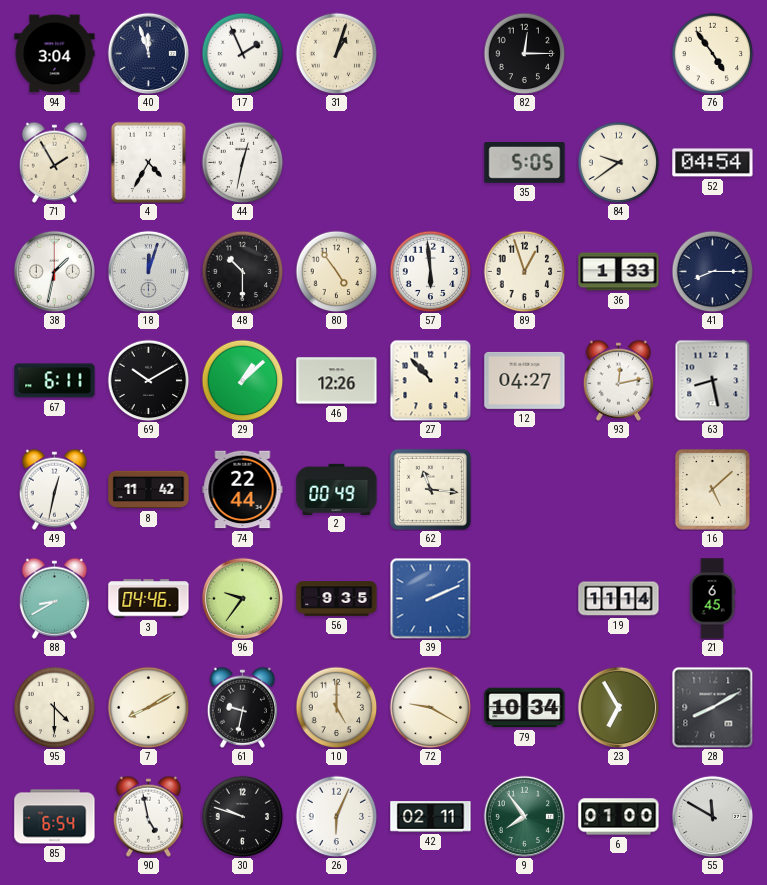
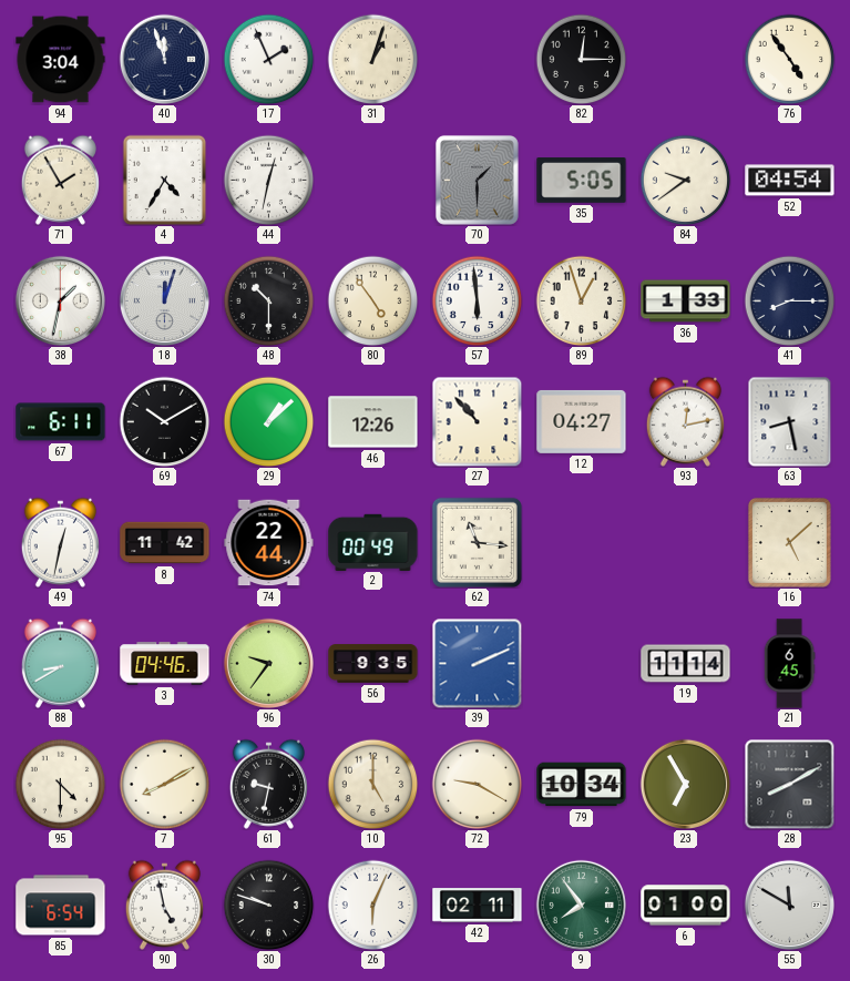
70: none -> 1:30
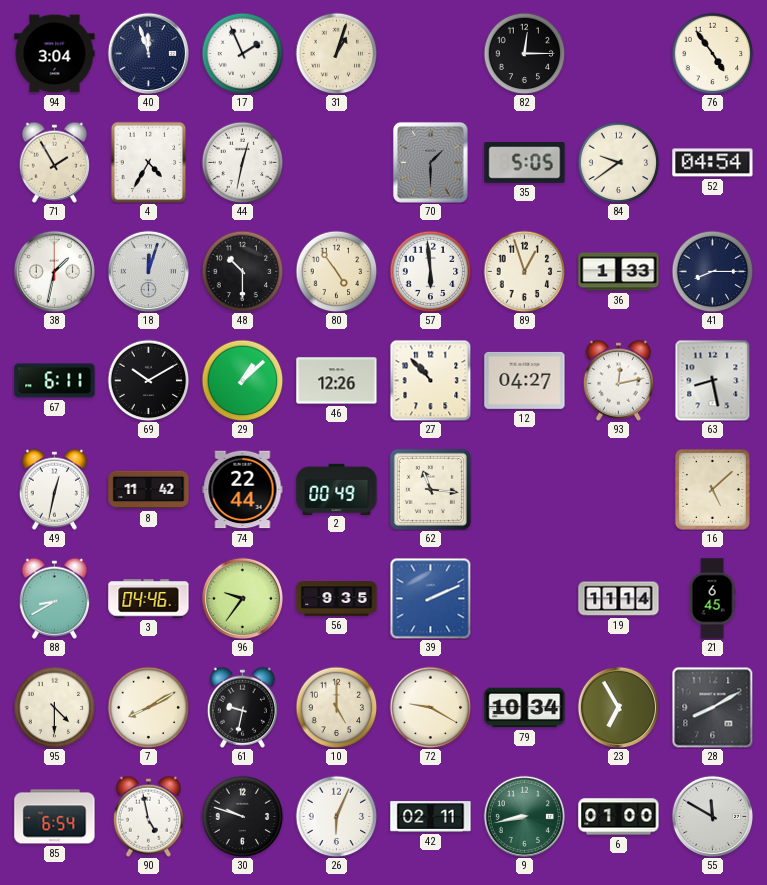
9: 7:54 -> 8:43
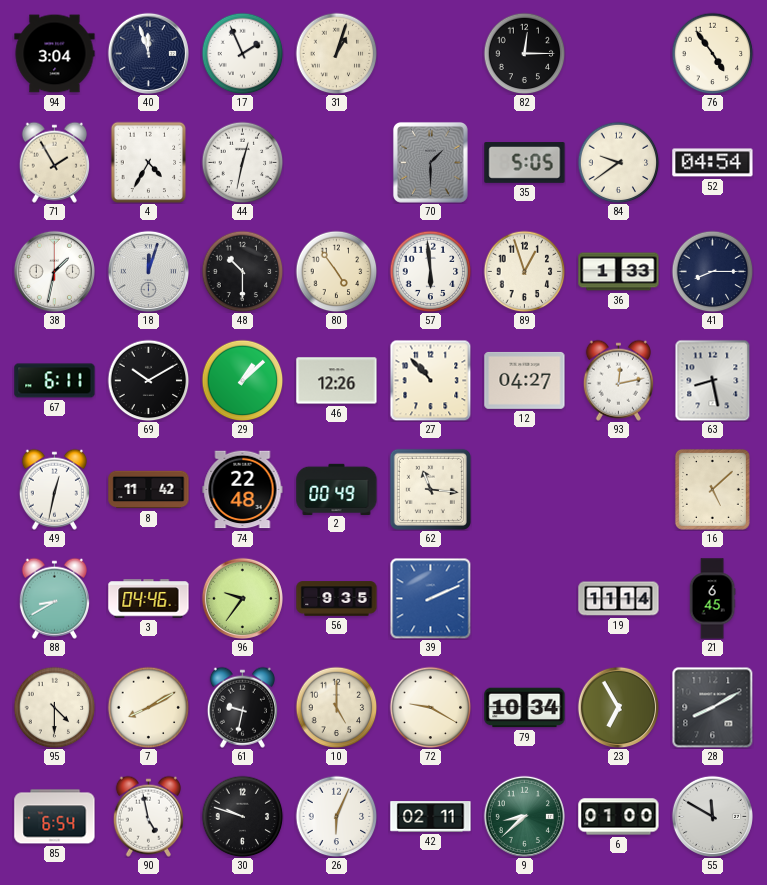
74: 22:44 -> 22:48
9: 8:43 -> 8:38
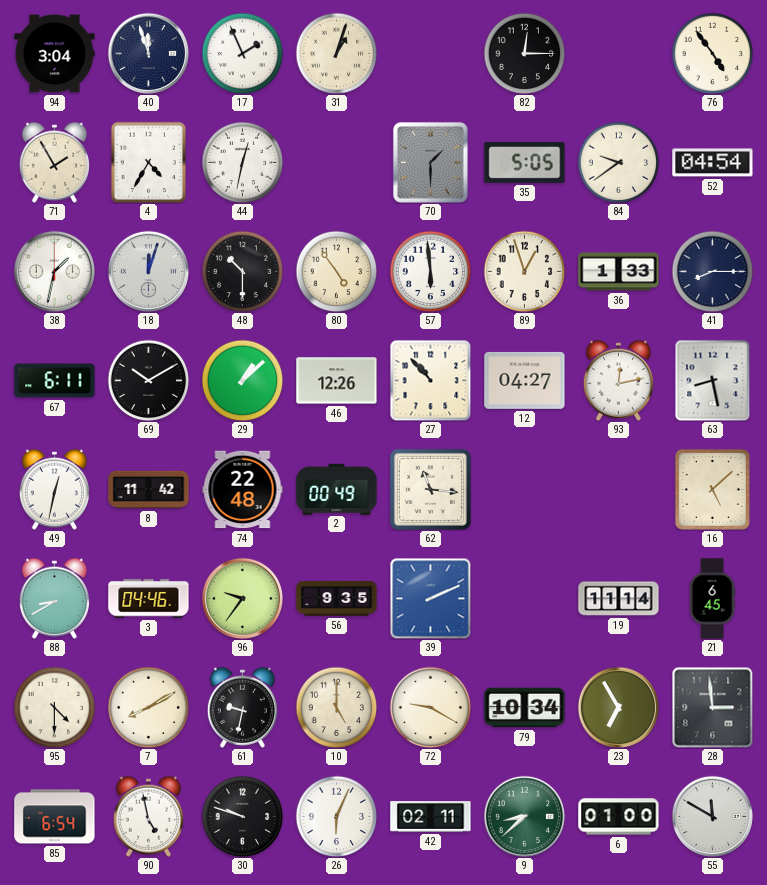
28: 8:10 -> 2:59
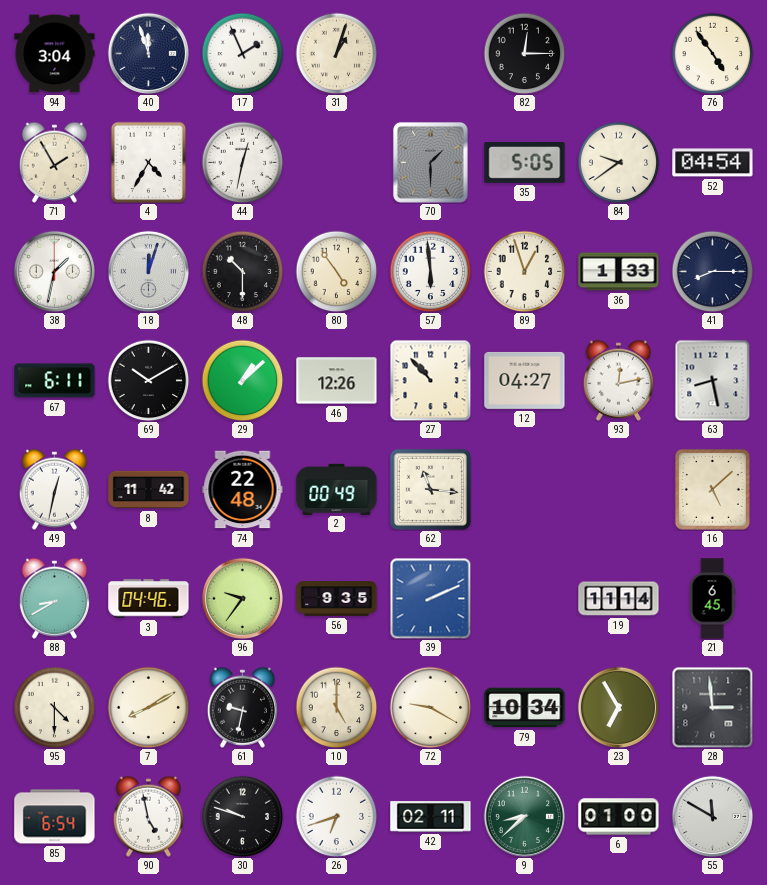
26: 6:04 -> 6:42
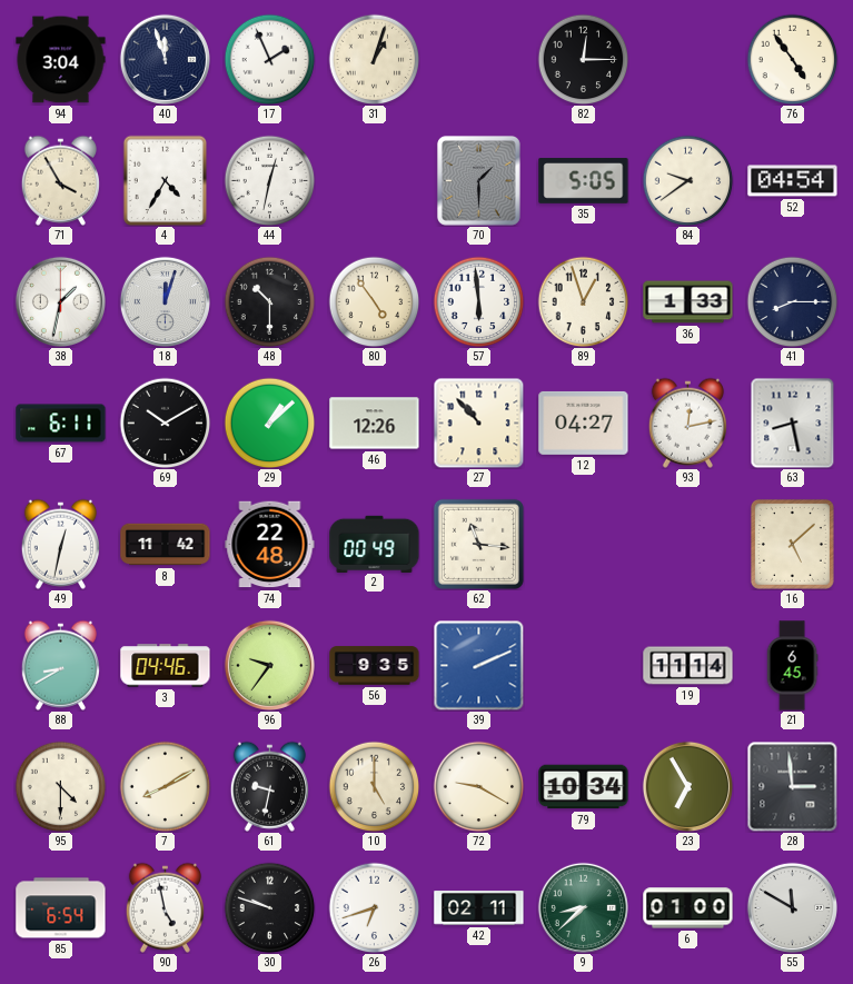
71: 1:55 -> 3:55
